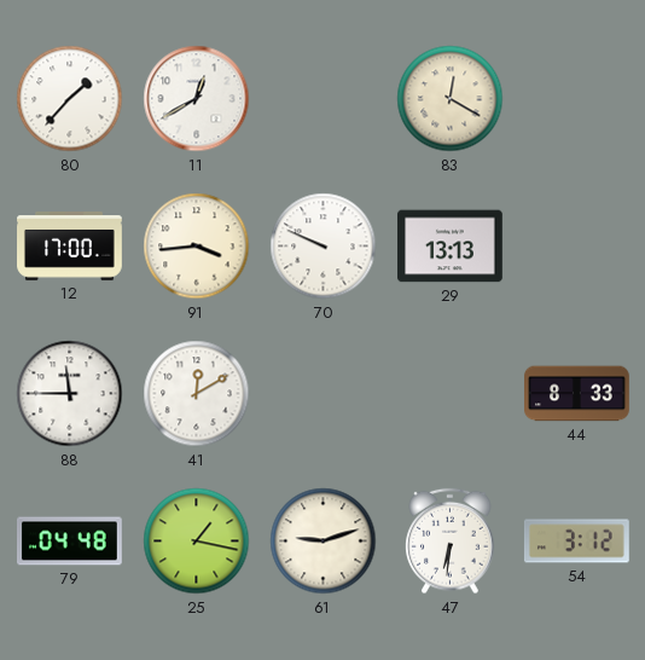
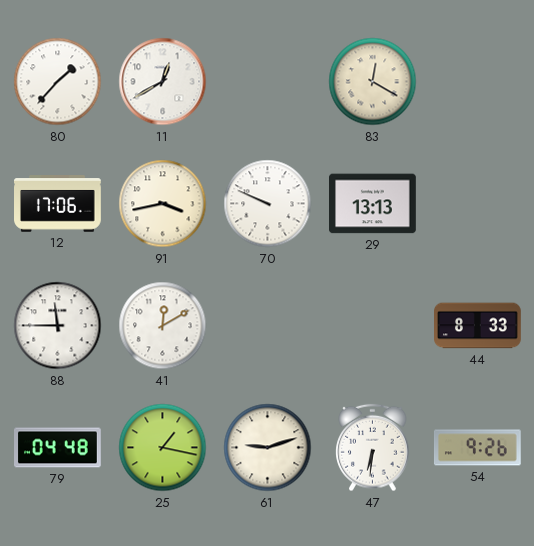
12: 17:00 -> 17:06
91: 3:44 -> 3:43
54: 3:12 -> 9:26
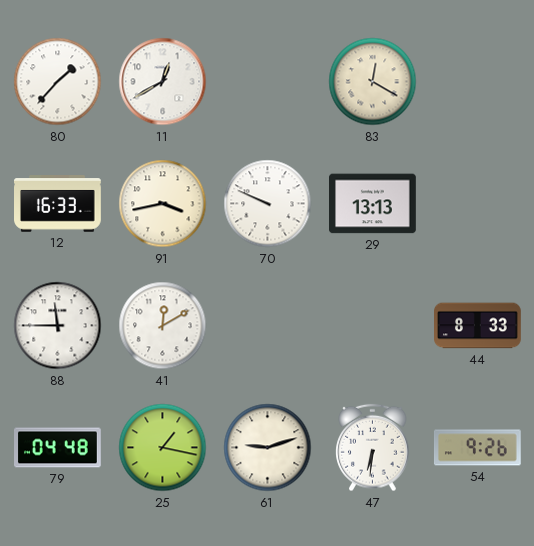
12: 17:06 -> 16:33
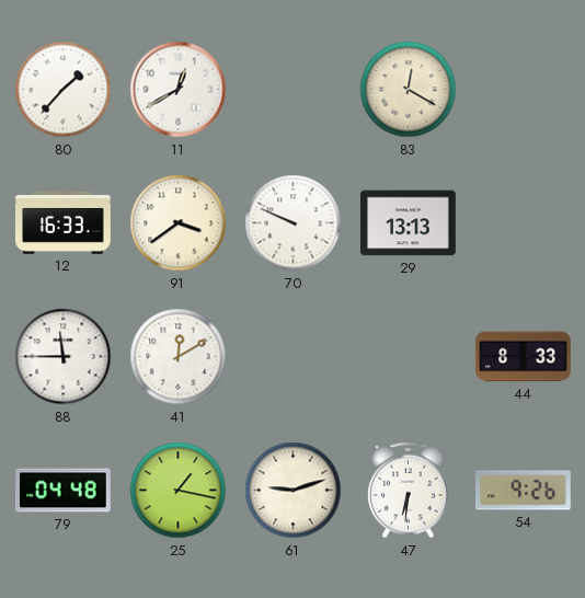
91: 3:43 -> 3:39
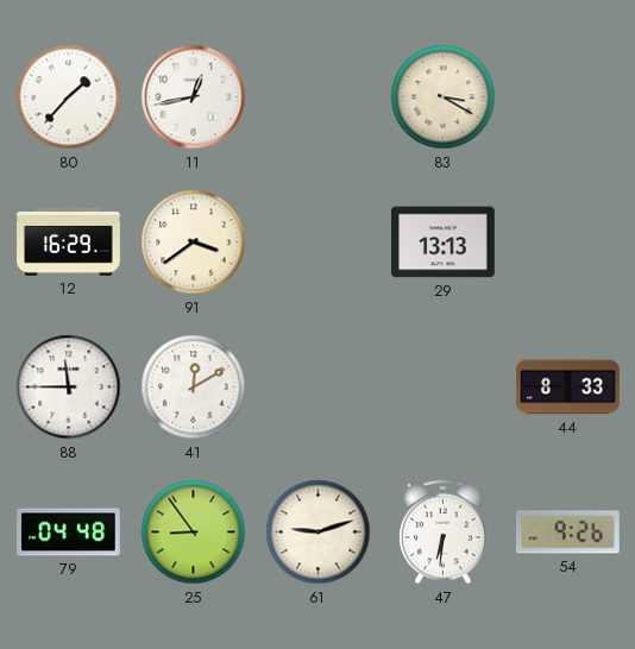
11: 12:40 -> 12:43
83: 12:20 -> 3:20
12: 16:33 -> 16:29
70: 9:49 -> none
25: 1:17 -> 8:54
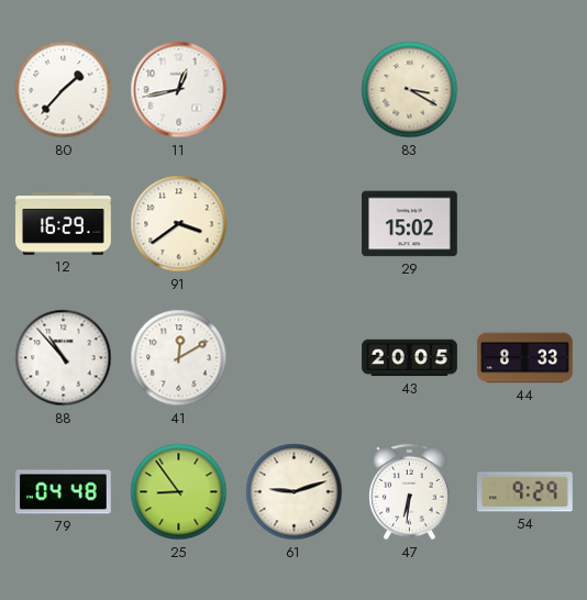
29: 13:13 -> 15:02
88: 11:45 -> 10:53
43: none -> 20:05
54: 9:26 -> 9:29
